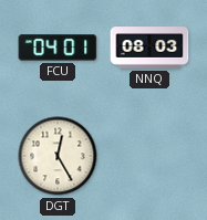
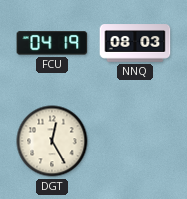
FCU: 04:01 -> 04:19
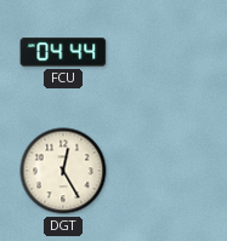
FCU: 04:19 -> 04:44
NNQ: 08:03 -> none
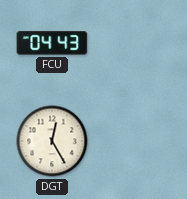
FCU: 04:44 -> 04:43
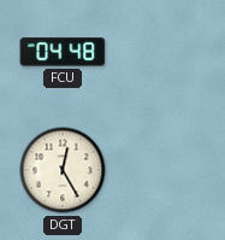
FCU: 04:43 -> 04:48
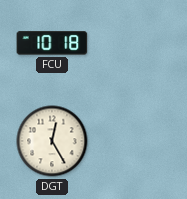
FCU: 04:48 -> 10:18
